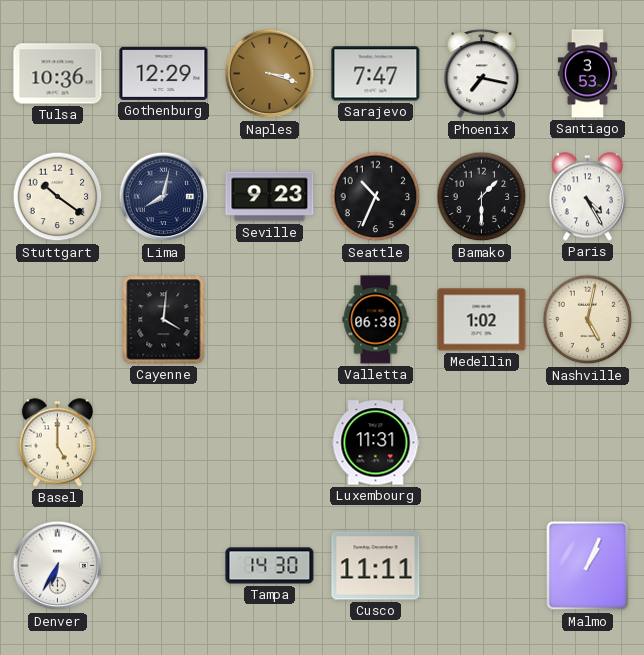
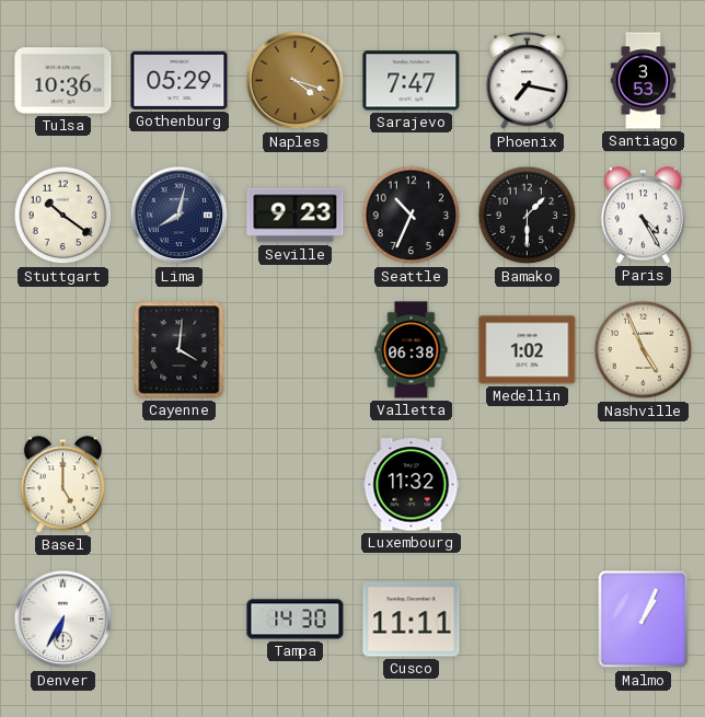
Gothenburg: 12:29 -> 05:29
Naples: 3:18 -> 4:18
Nashville: 5:02 -> 4:56
Luxembourg: 11:31 -> 11:32
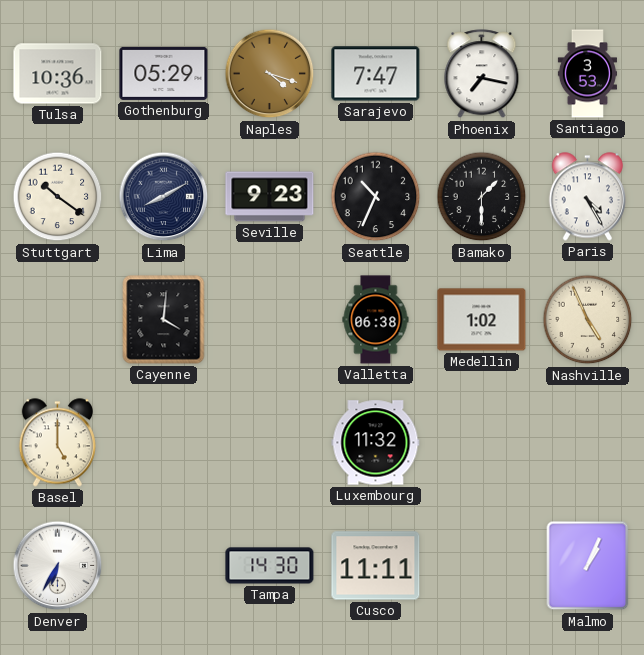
Lima: 8:02 -> 8:10
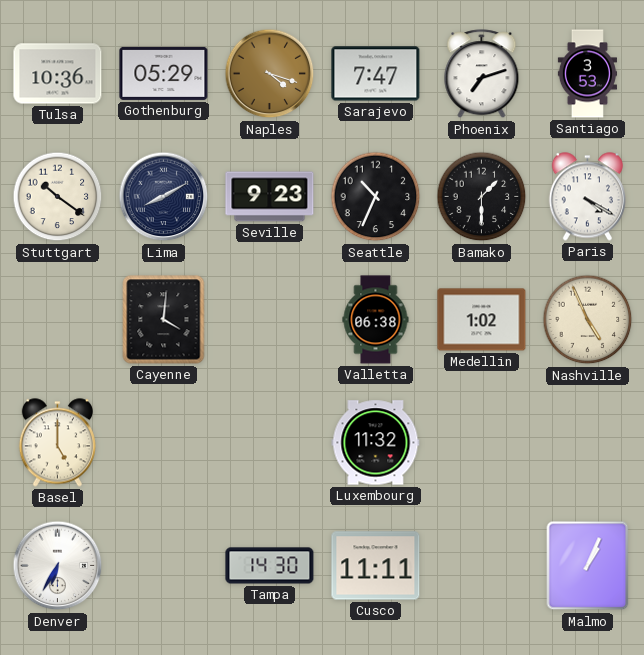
Phoenix: 7:17 -> 7:12
Paris: 4:25 -> 4:20
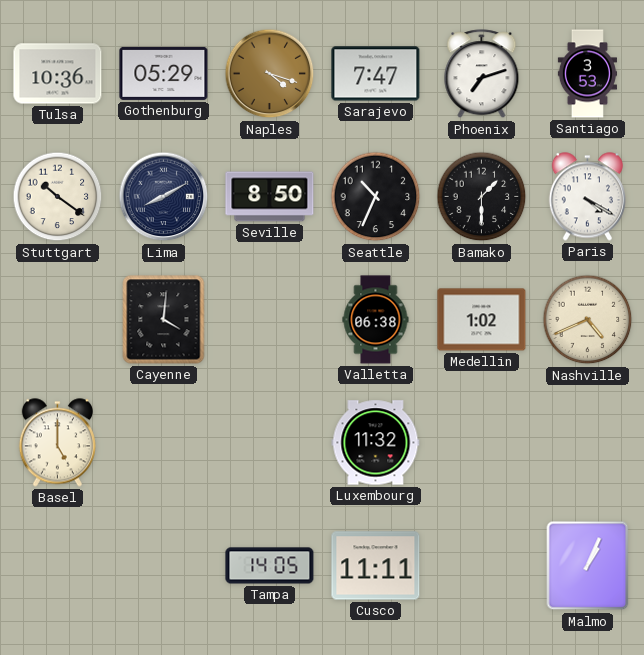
Seville: 9:23 -> 8:50
Nashville: 4:56 -> 4:41
Denver: 6:35 -> none
Tampa: 14:30 -> 14:05
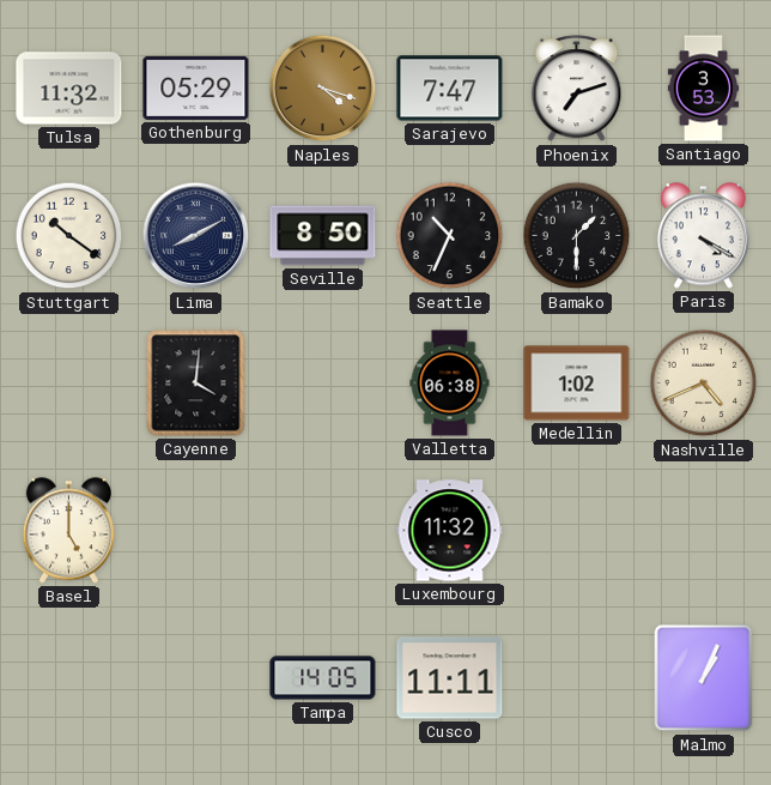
Tulsa: 10:36 -> 11:32
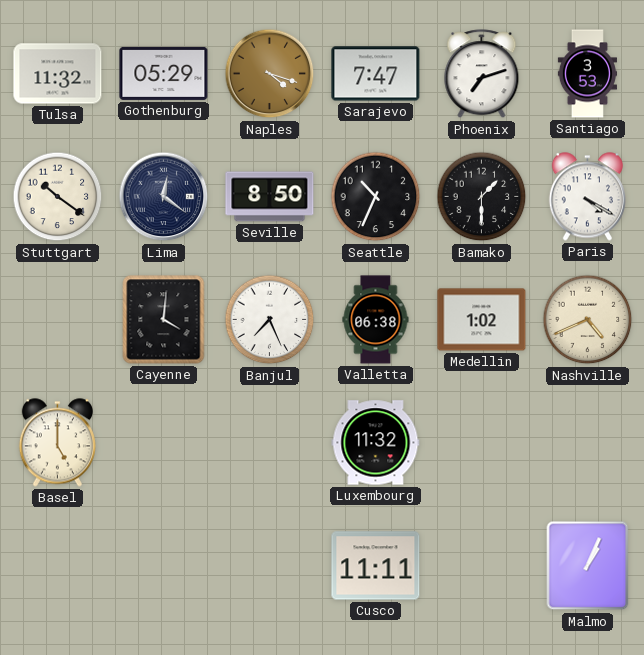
Lima: 8:10 -> 12:21
Banjul: none -> 7:26
Tampa: 14:05 -> none
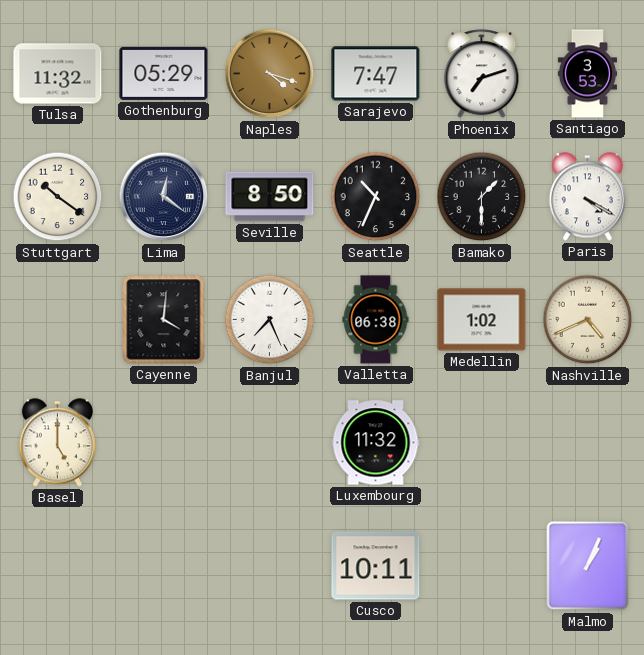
Cusco: 11:11 -> 10:11
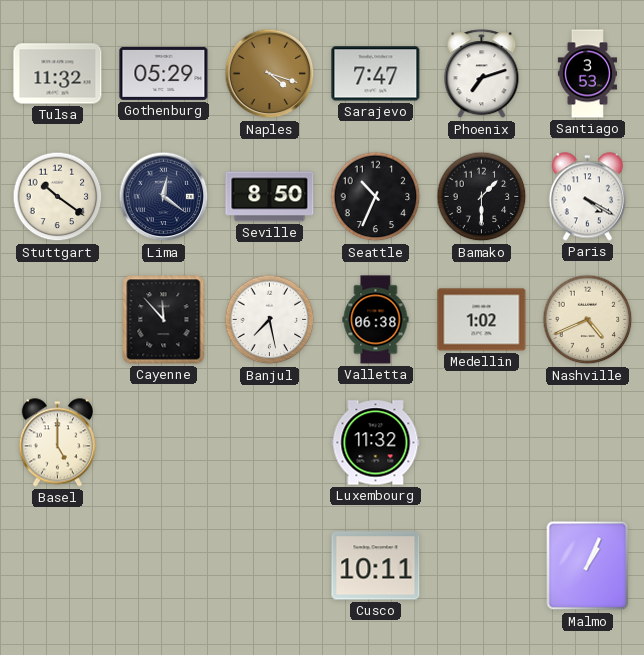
Cayenne: 4:01 -> 11:53
Banjul: 7:26 -> 7:28
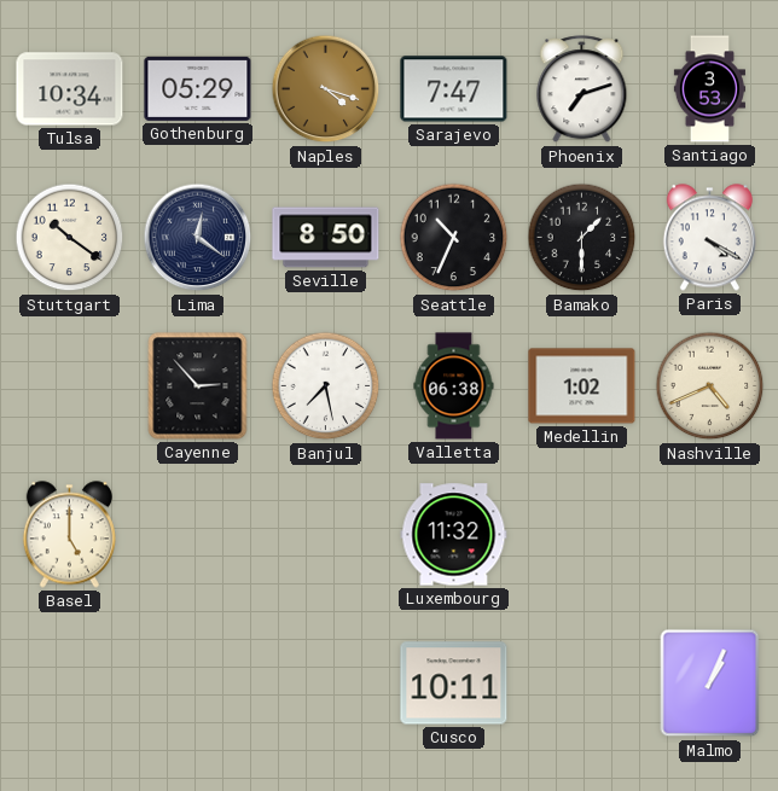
Tulsa: 11:32 -> 10:34
Cayenne: 11:53 -> 2:53
